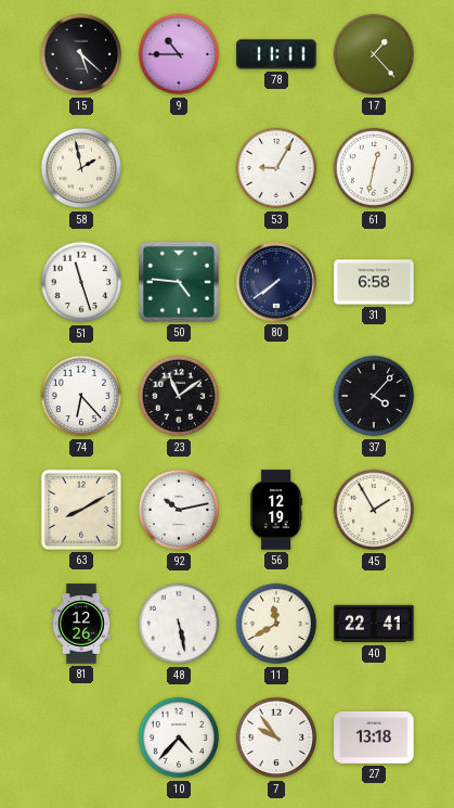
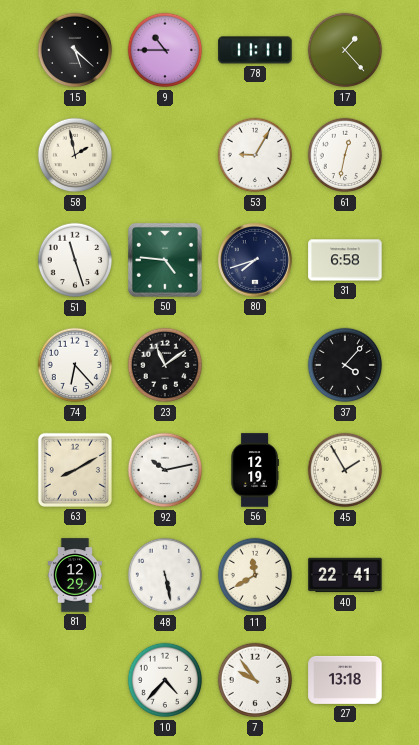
80: 7:39 -> 7:42
81: 12:26 -> 12:29
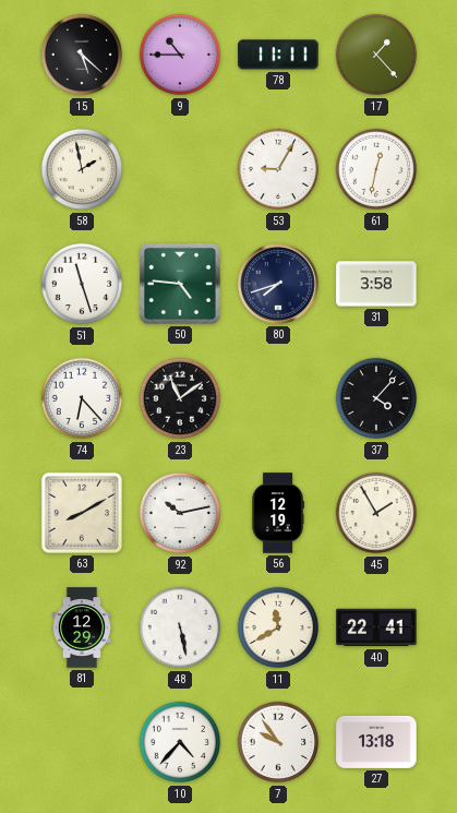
31: 6:58 -> 3:58
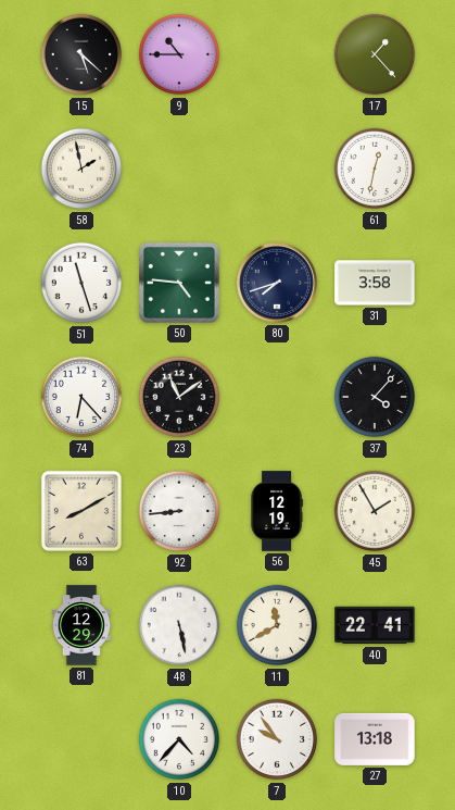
78: 11:11 -> none
53: 9:05 -> none
92: 10:13 -> 8:44
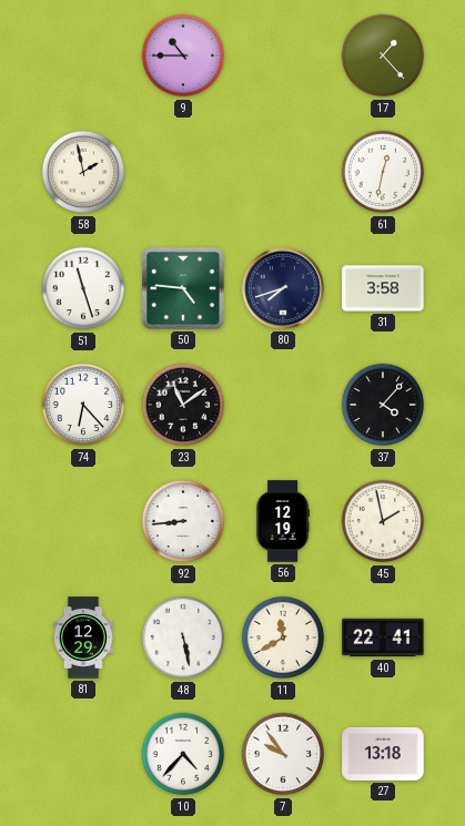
15: 5:22 -> none
63: 8:10 -> none
45: 1:55 -> 1:58
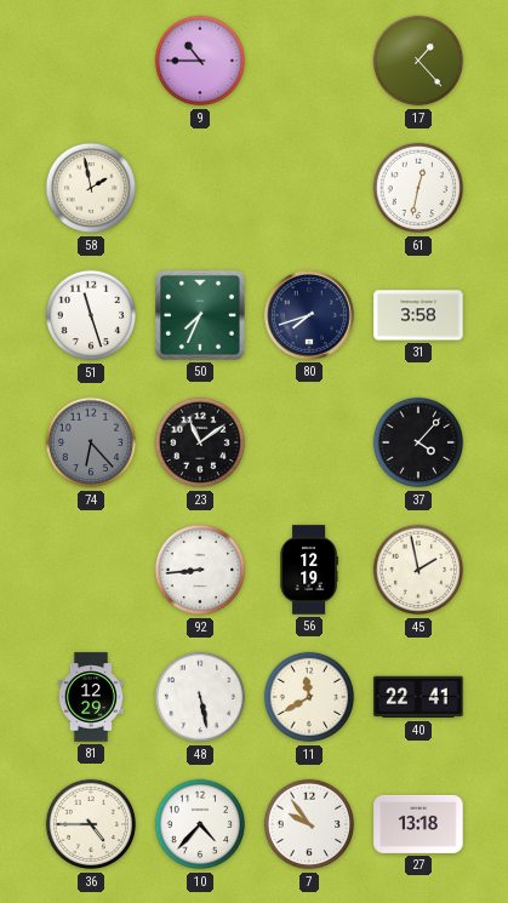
50: 4:46 -> 7:34
74 dial: white -> grey
36: none -> 4:45
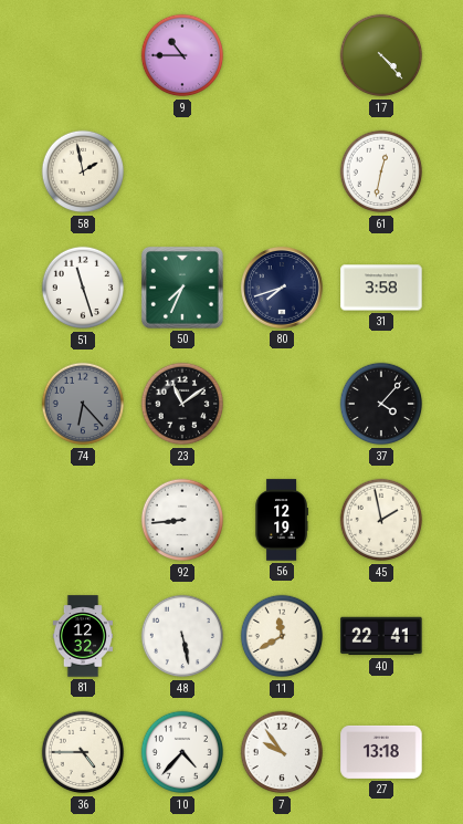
17: 1:23 -> 4:23
81: 12:29 -> 12:32
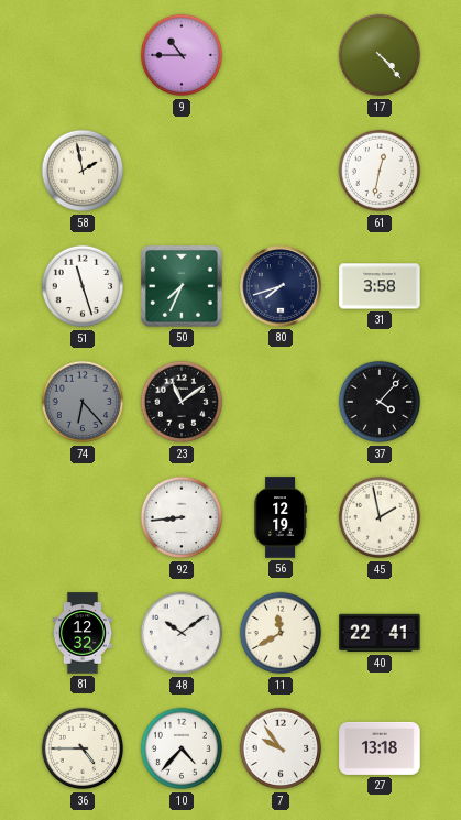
48: 5:28 -> 10:09
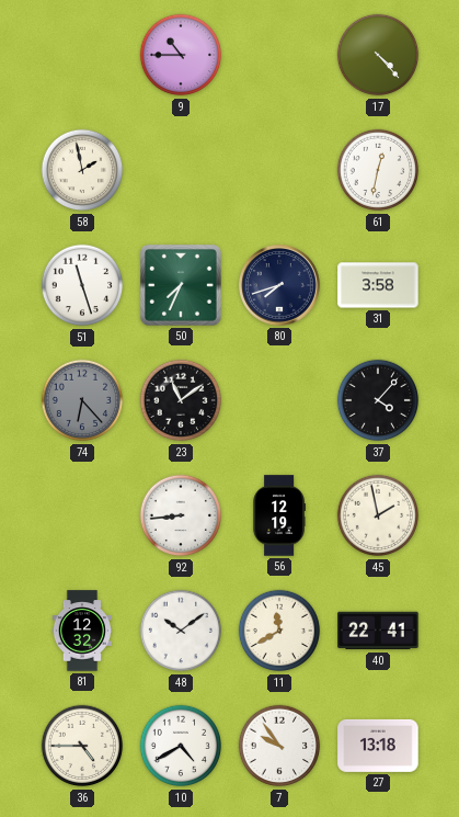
10: 4:37 -> 4:40
